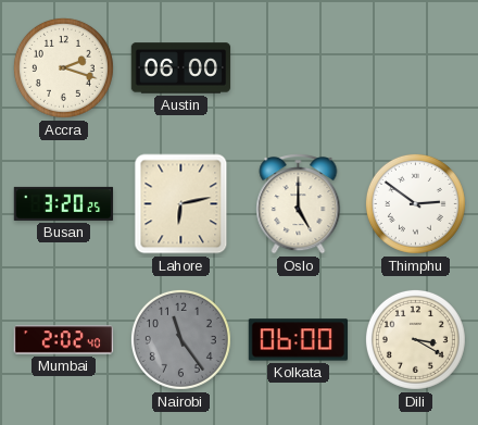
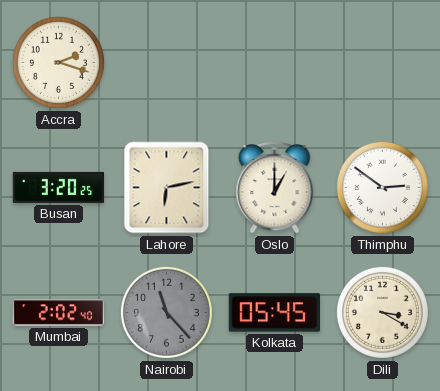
Austin: 06:00 -> none
Oslo: 5:00 -> 1:00
Nairobi: 11:24 -> 11:23
Kolkata: 06:00 -> 05:45
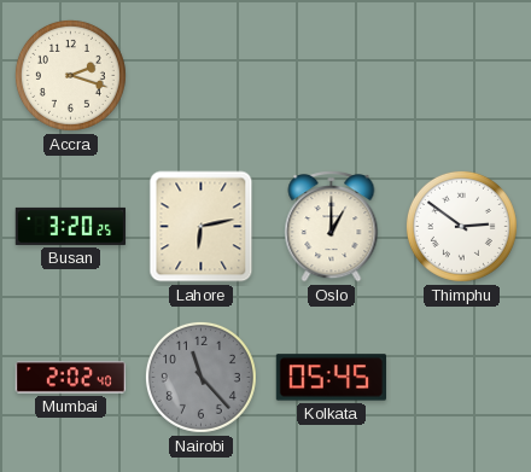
Dili: 3:20 -> none
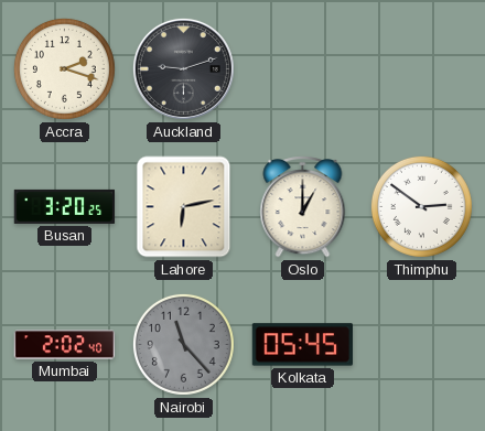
Auckland: none -> 9:12
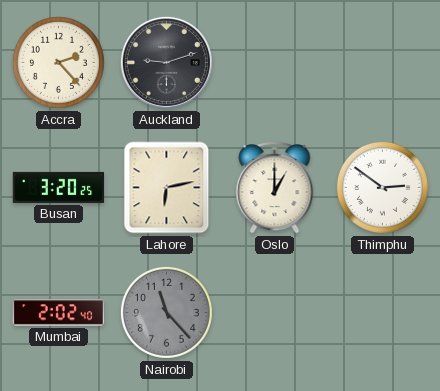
Accra: 2:18 -> 2:23
Kolkata: 05:45 -> none
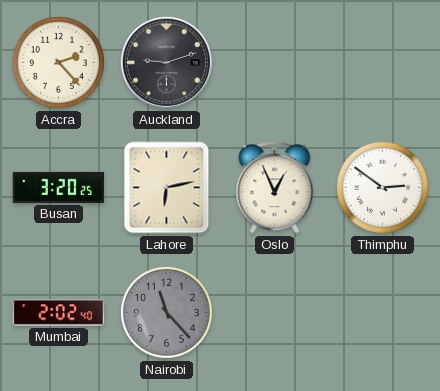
Oslo: 1:00 -> 12:56
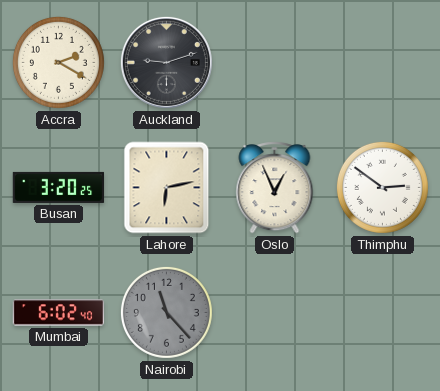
Accra: 2:23 -> 2:20
Mumbai: 2:02 -> 6:02
